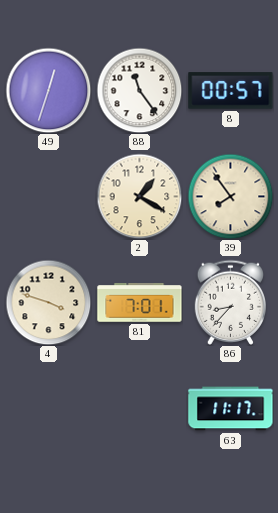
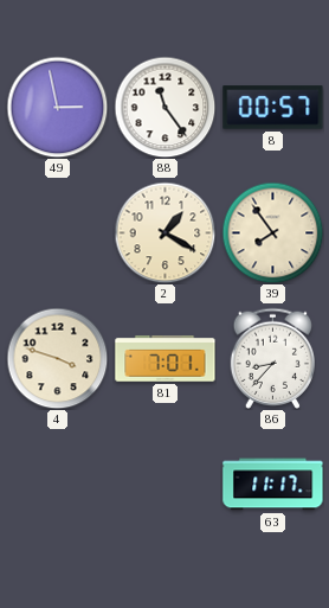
49: 12:33 -> 2:58
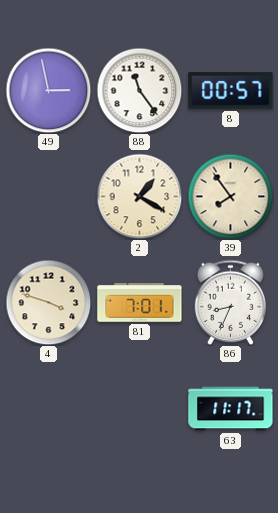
86: 8:37 -> 8:34
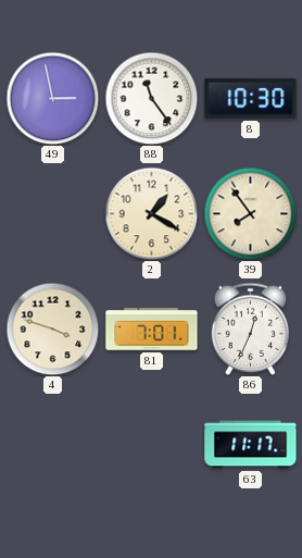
8: 00:57 -> 10:30
86: 8:34 -> 12:34
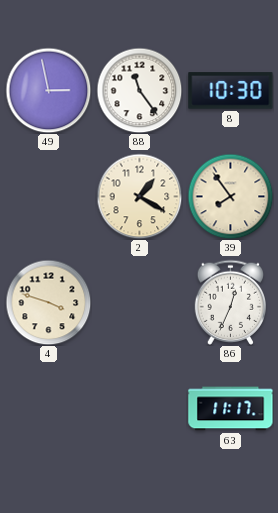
81: 7:01 -> none
